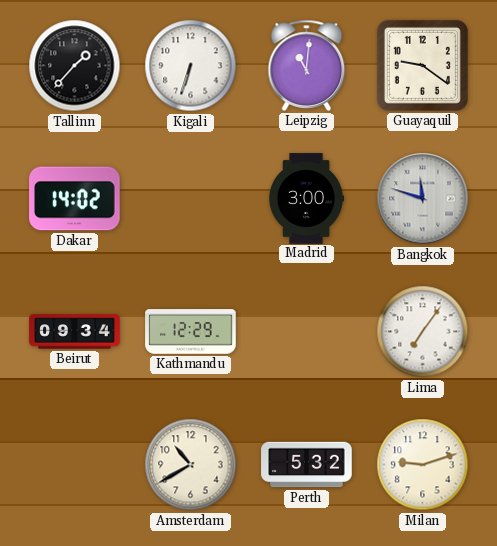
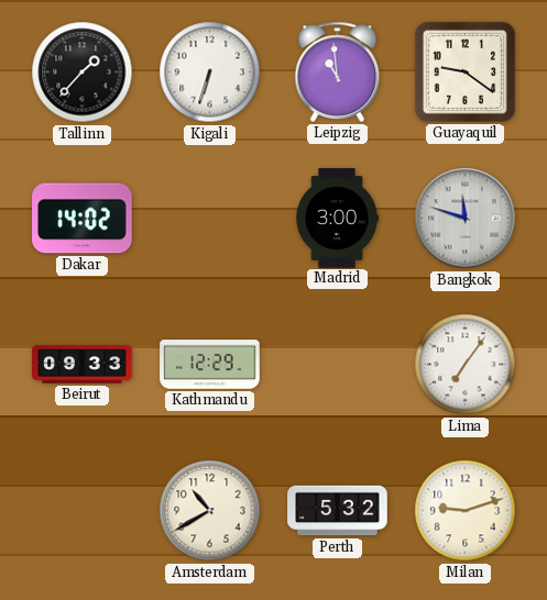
Leipzig: 11:01 -> 10:59
Beirut: 09:34 -> 09:33
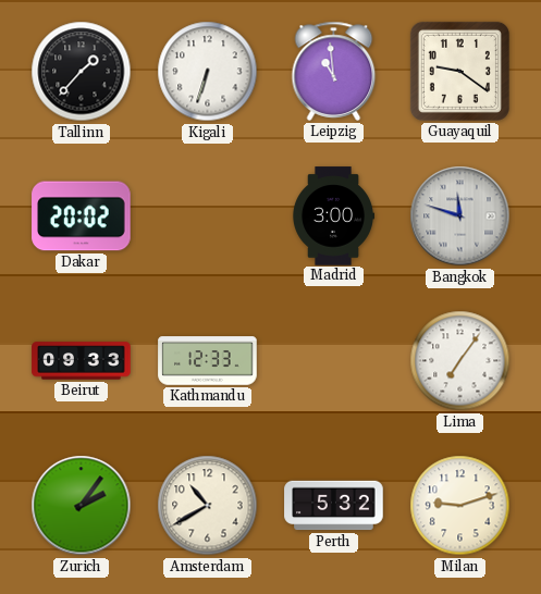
Dakar: 14:02 -> 20:02
Kathmandu: 12:29 -> 12:33
Zurich: none -> 2:06
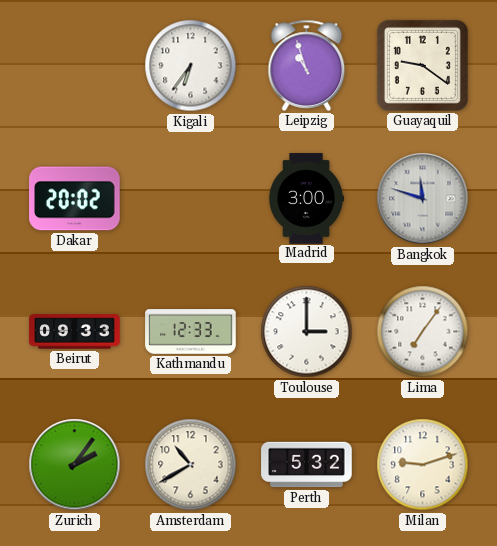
Tallinn: 1:37 -> none
Kigali: 6:33 -> 6:36
Leipzig: 10:59 -> 10:57
Toulouse: none -> 3:00
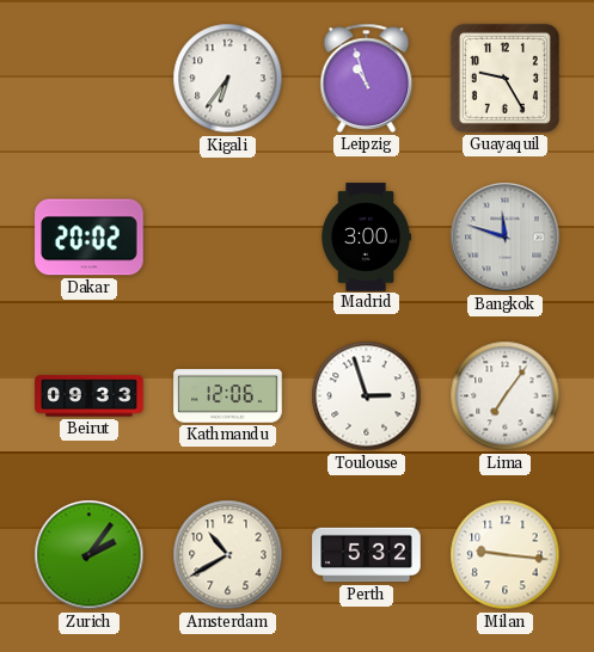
Guayaquil: 9:21 -> 9:25
Kathmandu: 12:33 -> 12:06
Toulouse: 3:00 -> 2:57
Milan: 9:12 -> 9:16
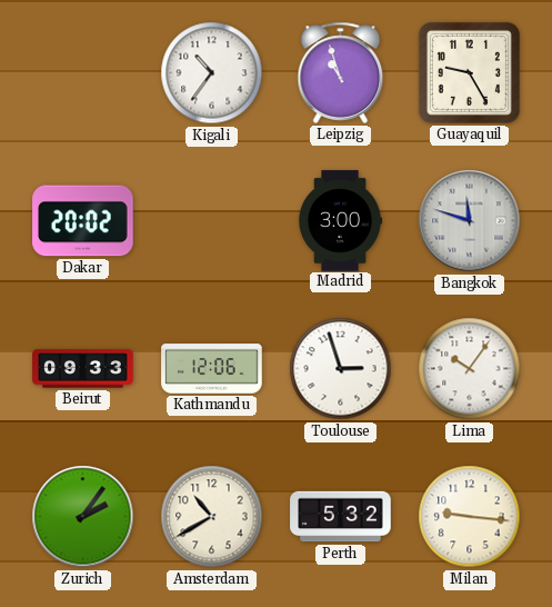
Kigali: 6:36 -> 10:36
Lima: 7:06 -> 10:06
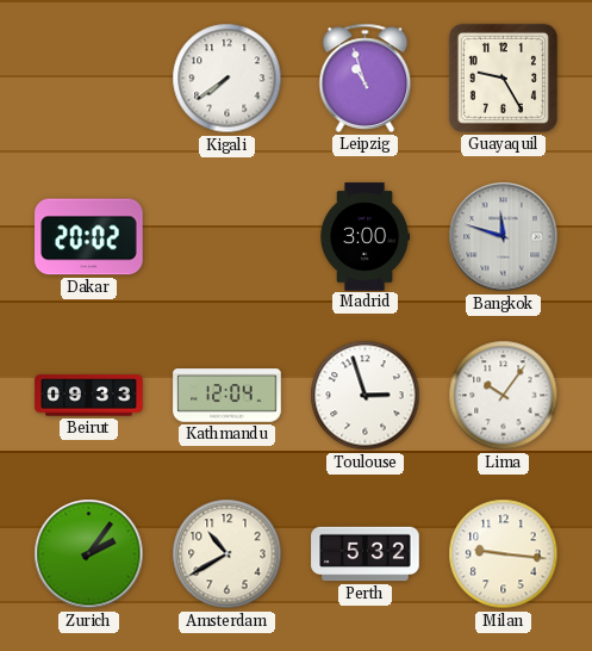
Kigali: 10:36 -> 7:39
Kathmandu: 12:06 -> 12:04
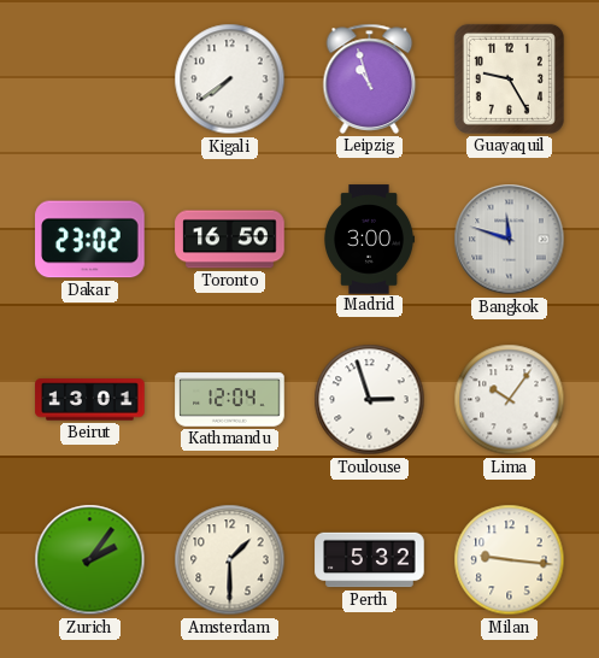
Dakar: 20:02 -> 23:02
Toronto: none -> 16:50
Beirut: 09:33 -> 13:01
Amsterdam: 10:40 -> 1:30
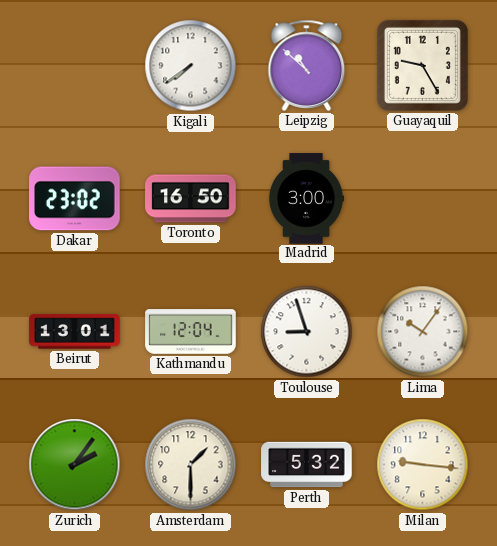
Leipzig: 10:57 -> 10:52
Bangkok: 11:48 -> none
Toulouse: 2:57 -> 8:57
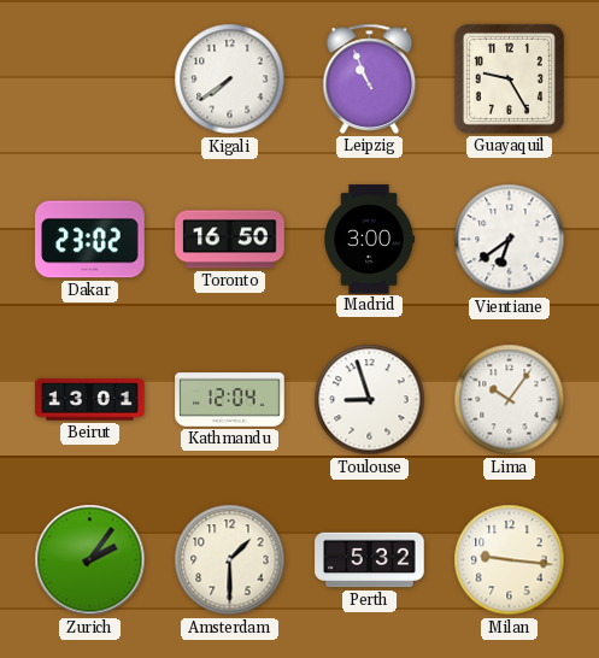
Leipzig: 10:52 -> 10:56
Vientiane: none -> 6:39
